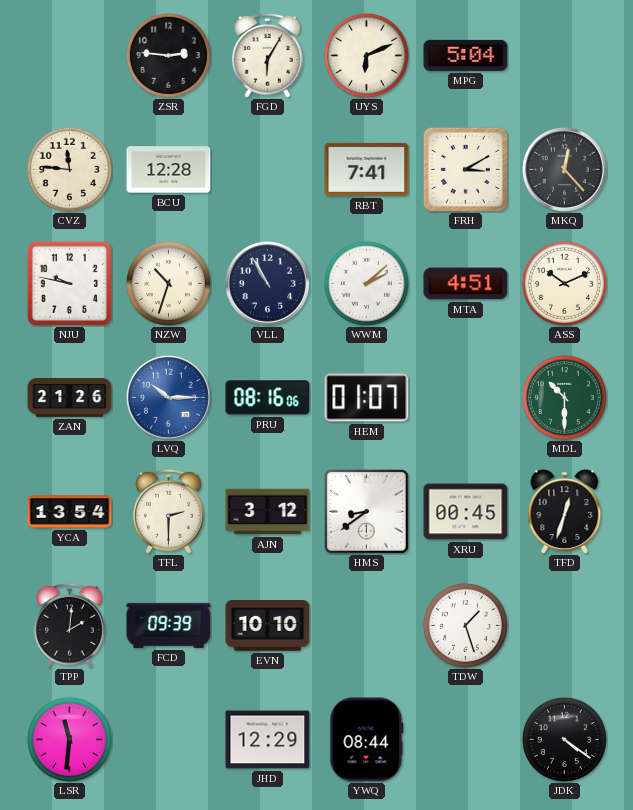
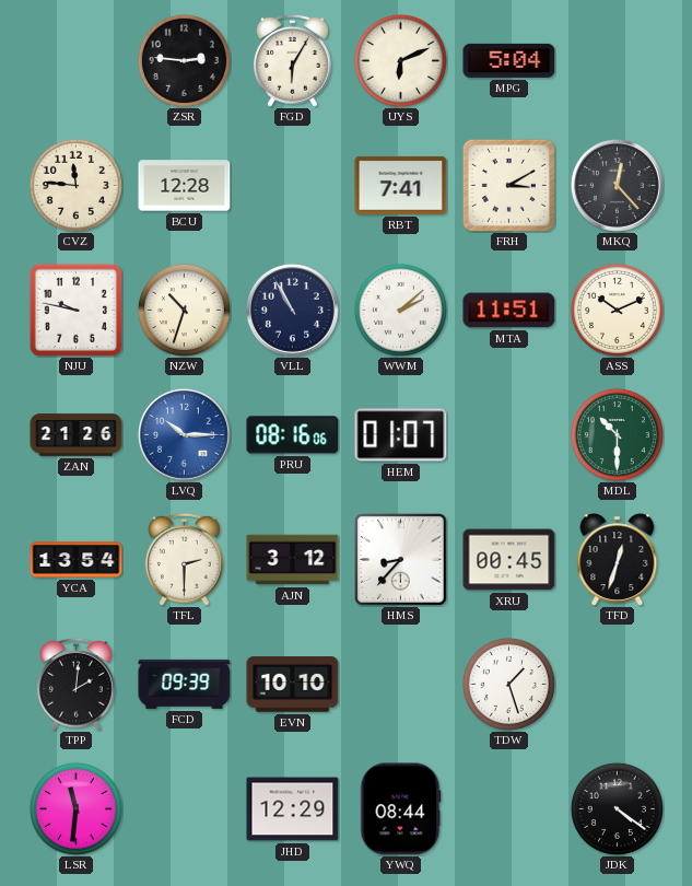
MTA: 4:51 -> 11:51
HMS: 8:39 -> 8:37
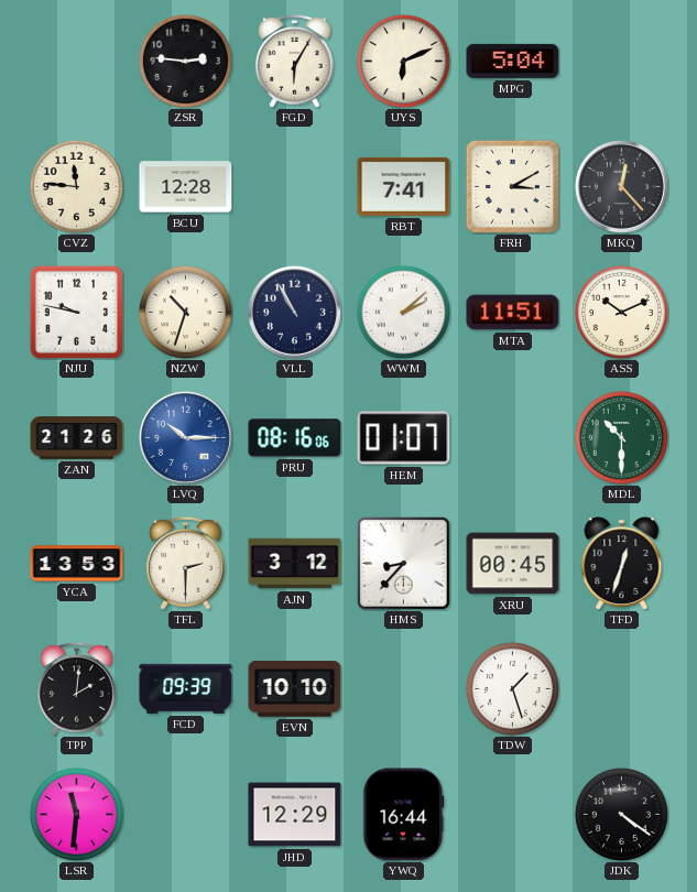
YCA: 13:54 -> 13:53
YWQ: 08:44 -> 16:44
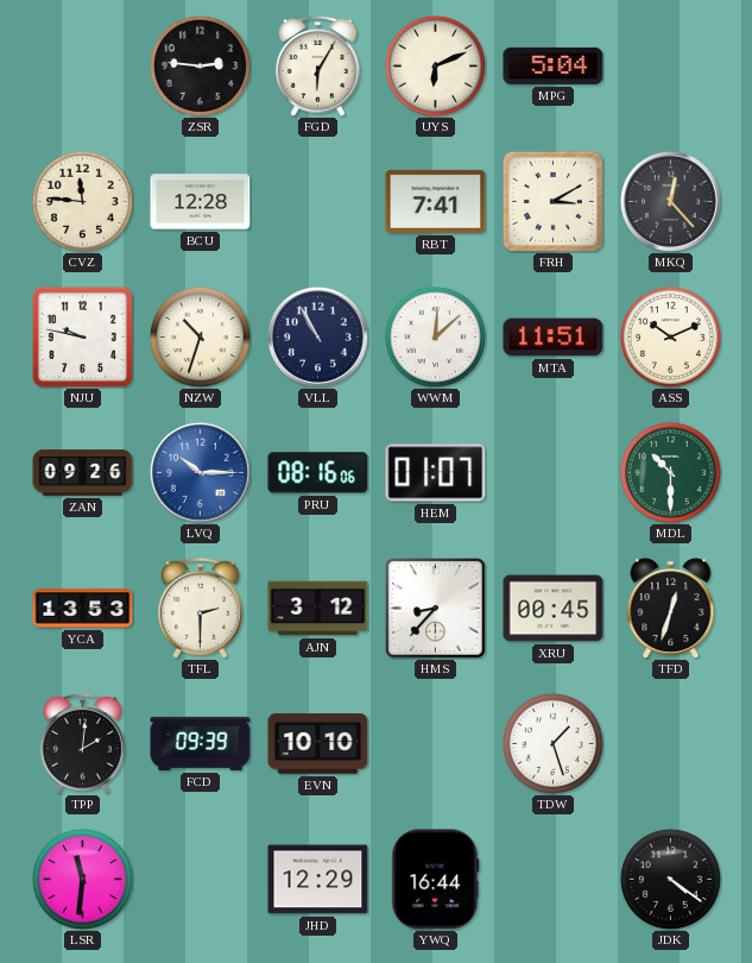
WWM: 2:08 -> 12:08
ZAN: 21:26 -> 09:26
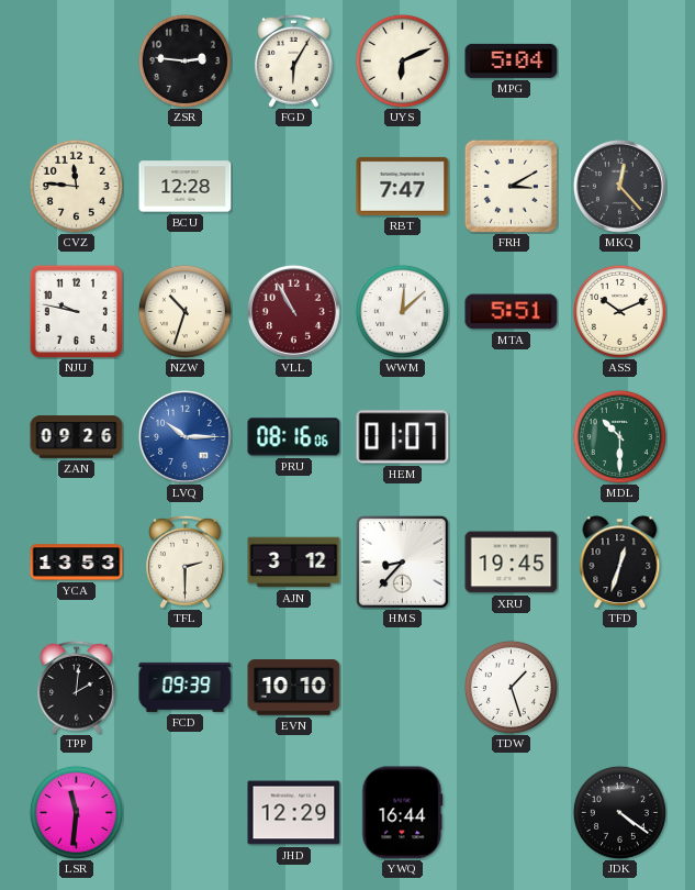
RBT: 7:41 -> 7:47
VLL dial: navy -> burgundy
MTA: 11:51 -> 5:51
XRU: 00:45 -> 19:45
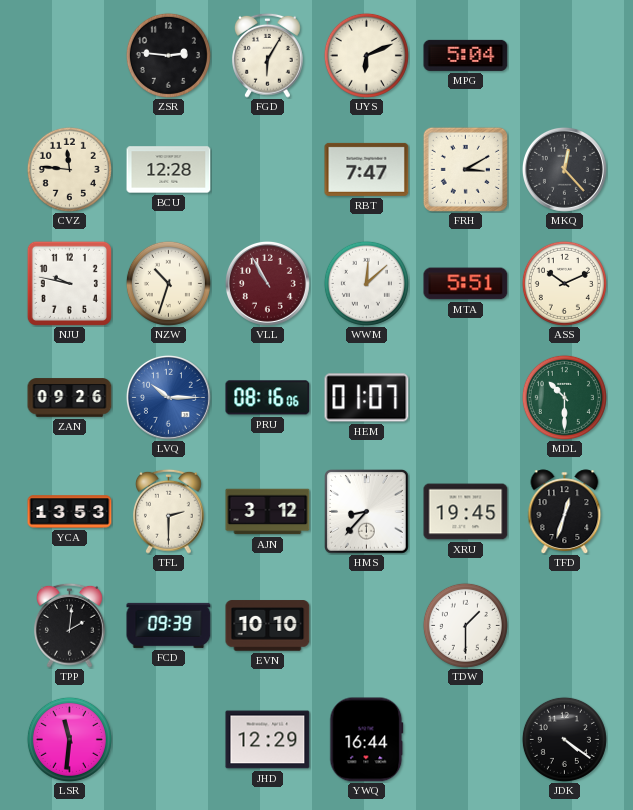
TDW: 1:27 -> 1:30
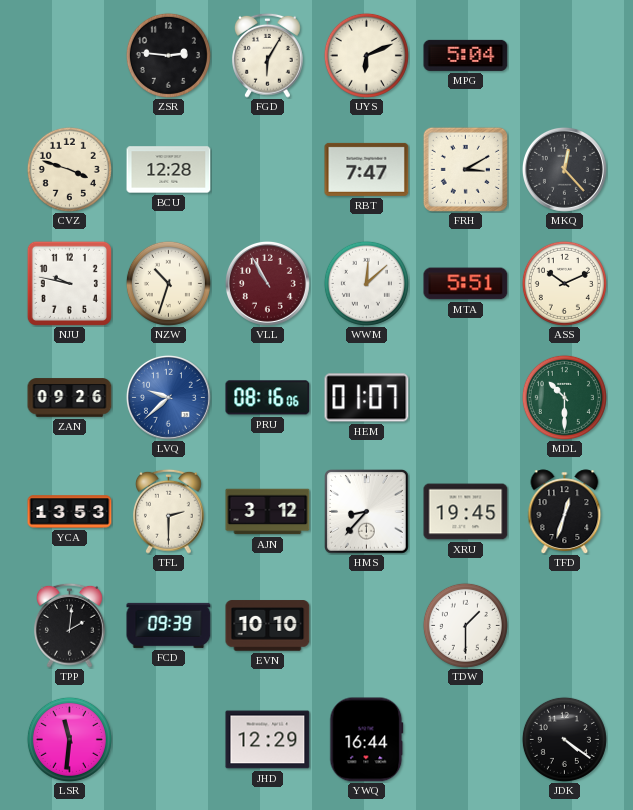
CVZ: 11:46 -> 3:48
LVQ: 10:15 -> 9:38
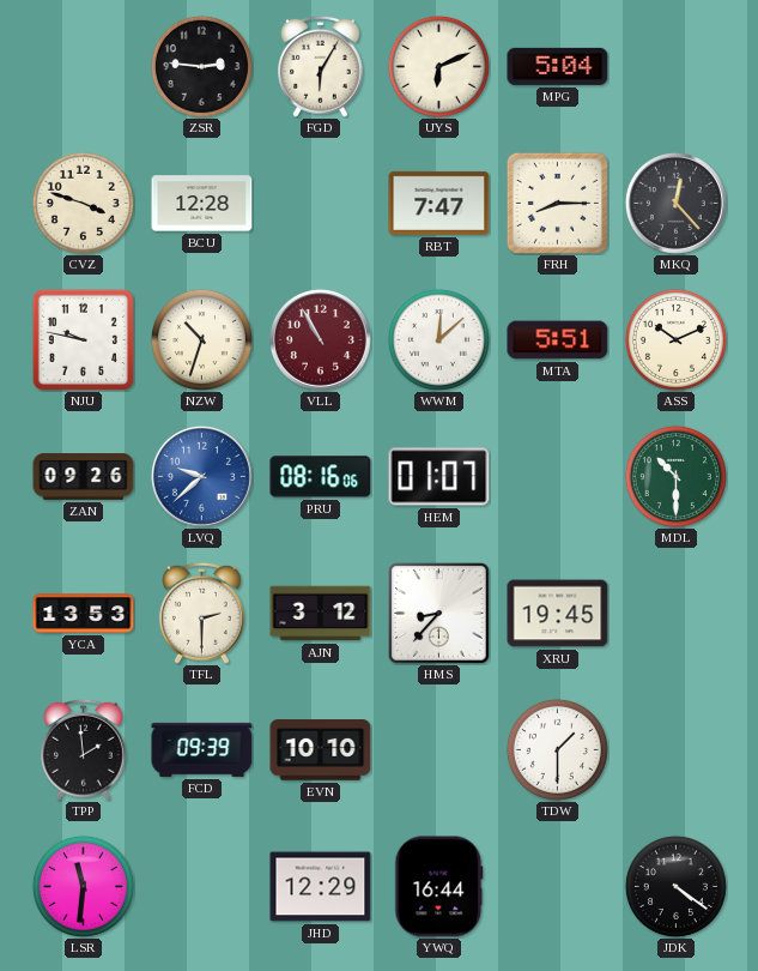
FRH: 3:10 -> 8:15
TFD: 12:33 -> none
TPP: 2:01 -> 1:59
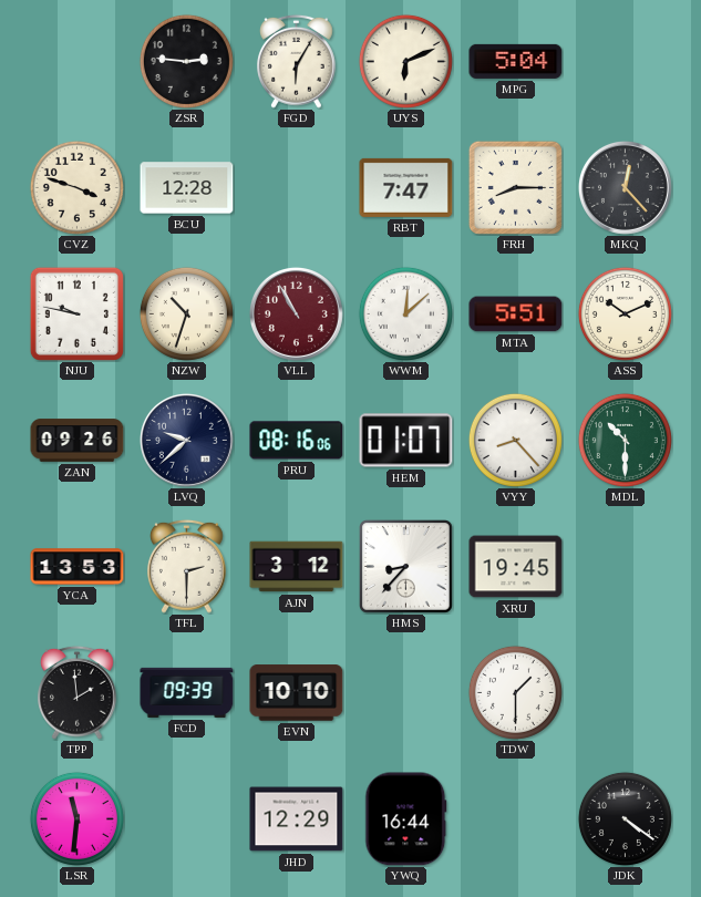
LVQ dial: blue -> navy
VYY: none -> 8:23
